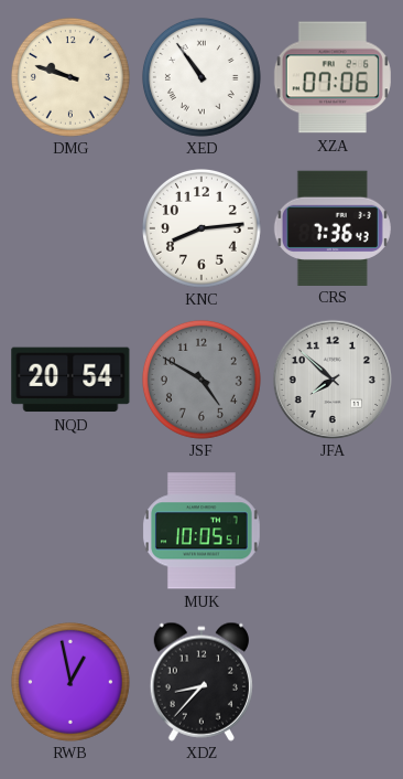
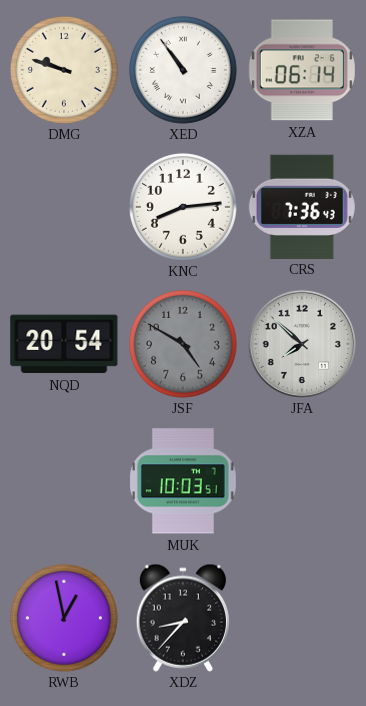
XZA: 07:06 -> 06:14
MUK: 10:05 -> 10:03
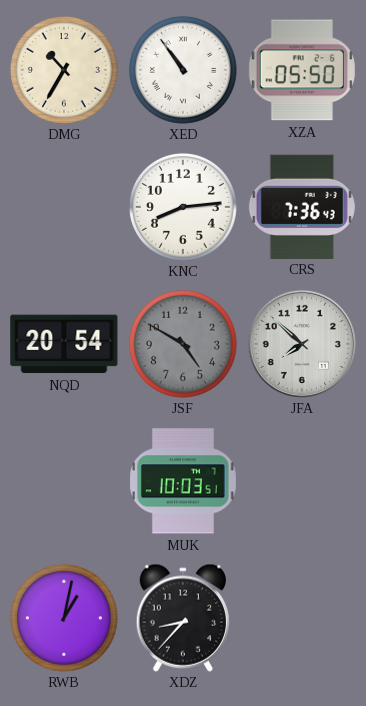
DMG: 9:48 -> 10:35
XZA: 06:14 -> 05:50
RWB: 12:58 -> 1:02
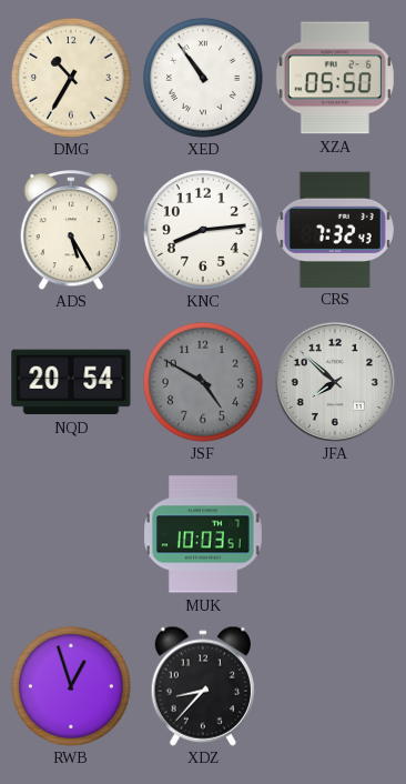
ADS: none -> 5:25
CRS: 7:36 -> 7:32
RWB: 1:02 -> 12:57
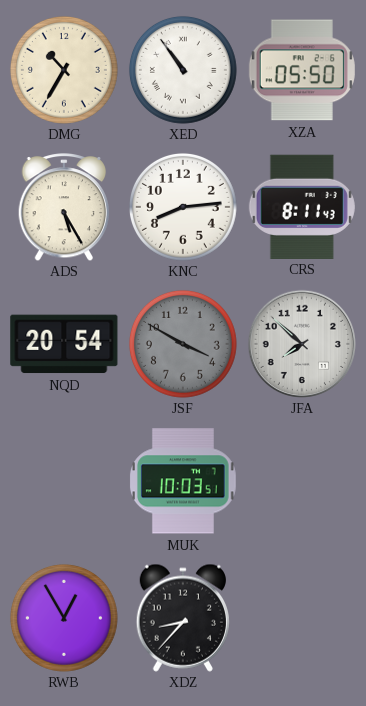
CRS: 7:32 -> 8:11
JSF: 4:50 -> 3:50
RWB: 12:57 -> 12:55
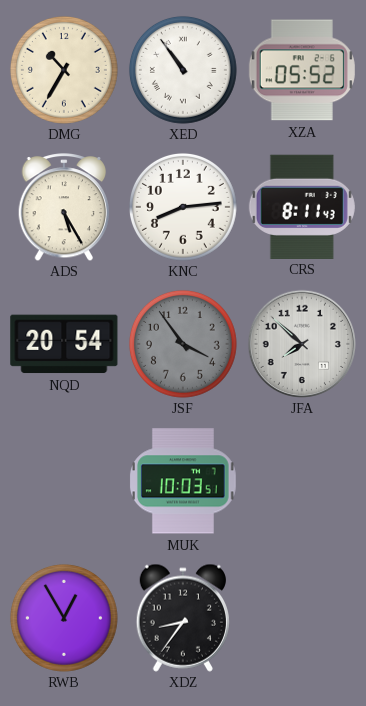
XZA: 05:50 -> 05:52
JSF: 3:50 -> 3:54
XDZ: 8:37 -> 8:36
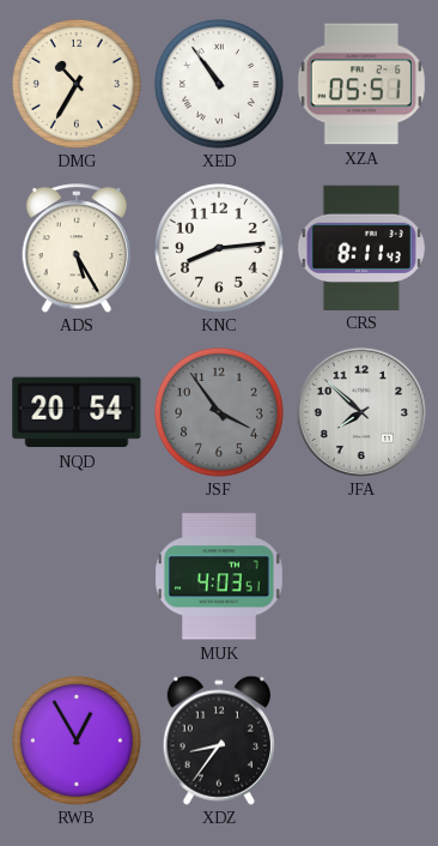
XZA: 05:52 -> 05:51
MUK: 10:03 -> 4:03
